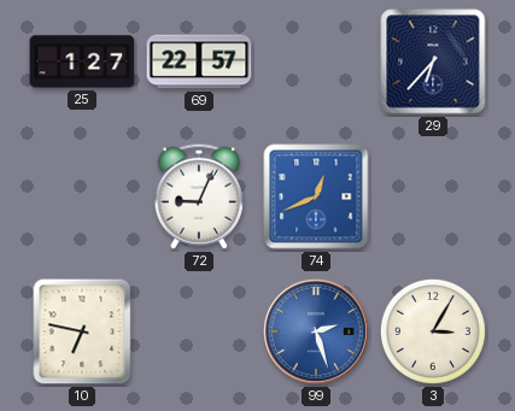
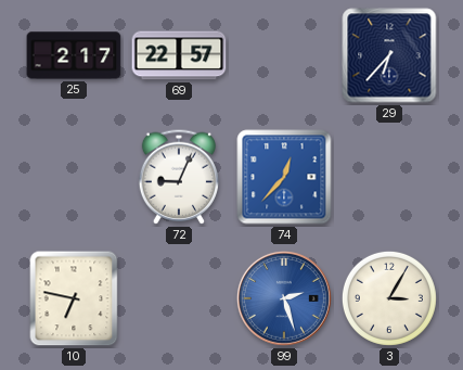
25: 1:27 -> 2:17
74: 12:41 -> 12:37
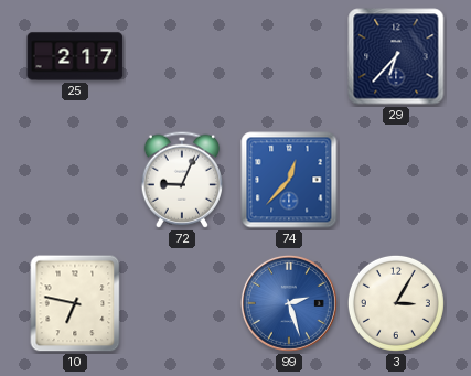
69: 22:57 -> none
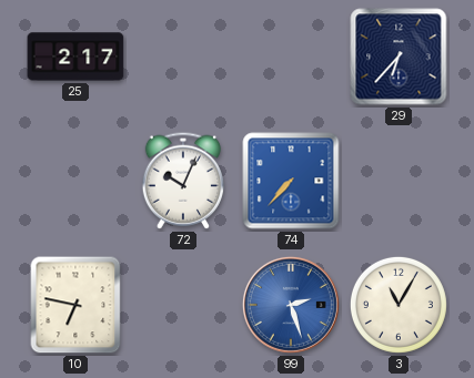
72: 9:04 -> 10:04
74: 12:37 -> 7:37
3: 3:05 -> 11:05
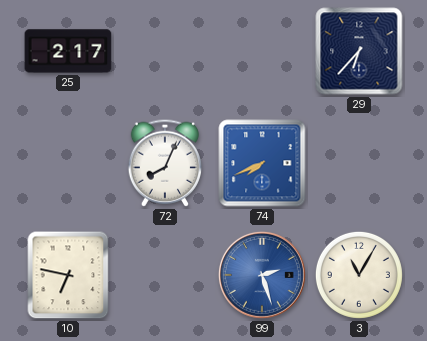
72: 10:04 -> 8:04
74: 7:37 -> 7:41
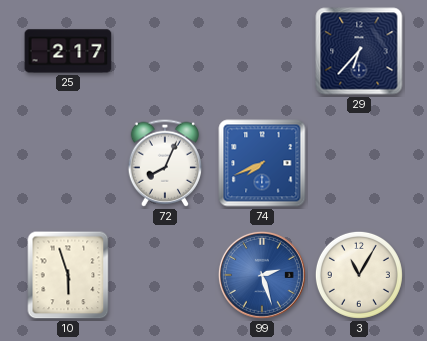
10: 6:47 -> 5:57
